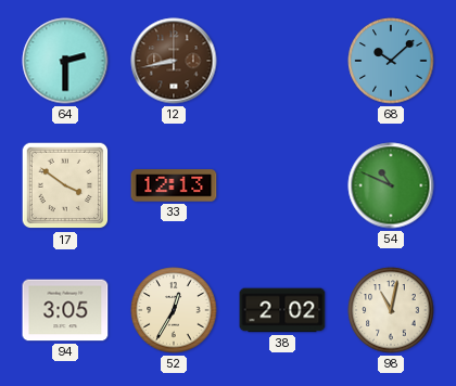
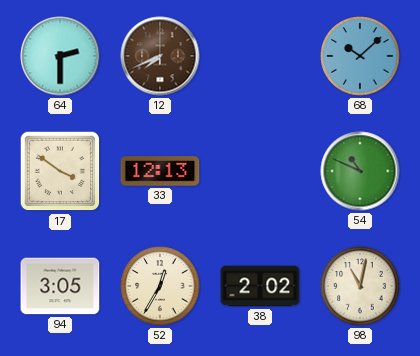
12: 8:43 -> 7:41
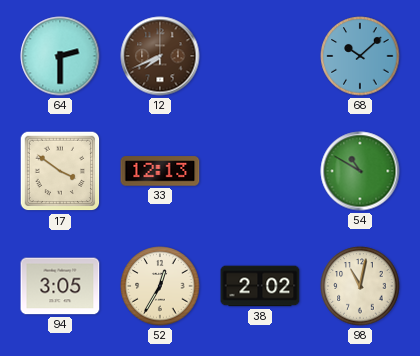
54: 10:49 -> 10:50
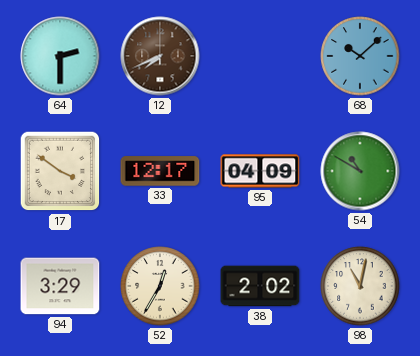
33: 12:13 -> 12:17
95: none -> 04:09
94: 3:05 -> 3:29
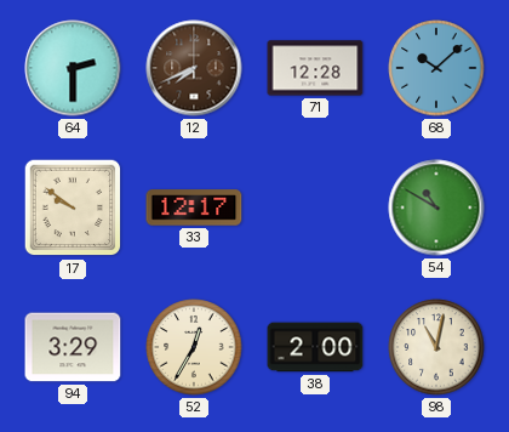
71: none -> 12:28
17: 3:51 -> 9:51
95: 04:09 -> none
38: 2:02 -> 2:00
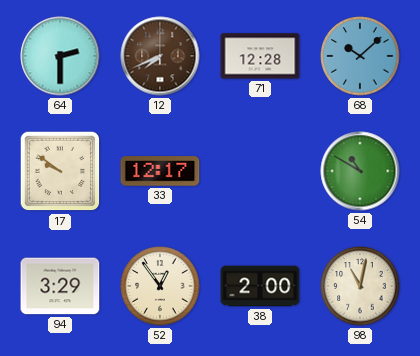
52: 12:35 -> 12:54
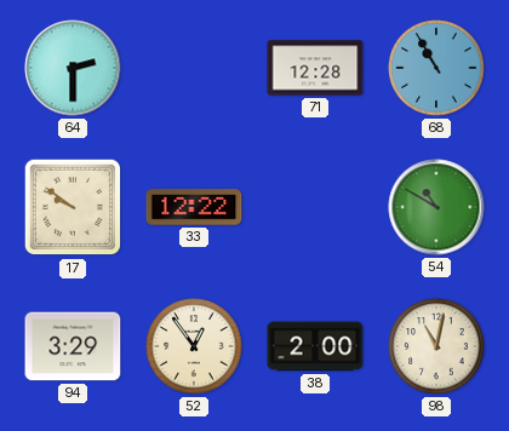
12: 7:41 -> none
68: 10:08 -> 10:55
33: 12:17 -> 12:22
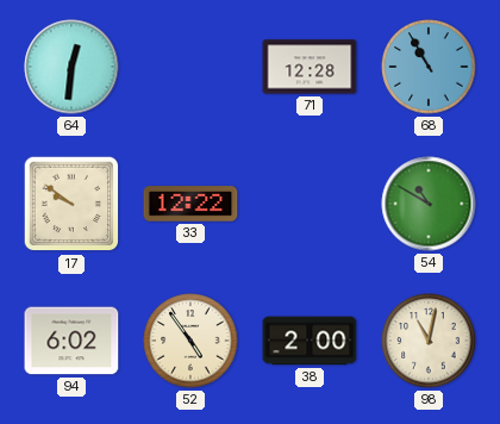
64: 2:30 -> 12:31
94: 3:29 -> 6:02
52: 12:54 -> 4:54
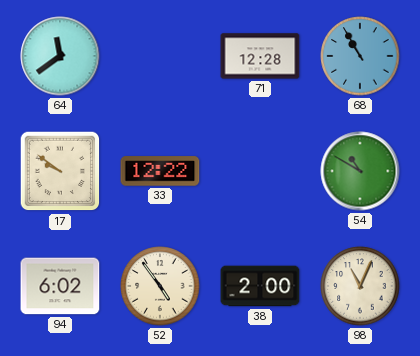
64: 12:31 -> 11:39
98: 11:02 -> 11:04
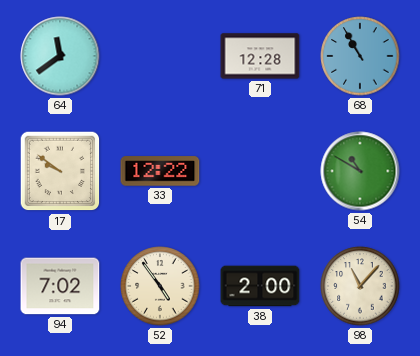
94: 6:02 -> 7:02
98: 11:04 -> 11:07
